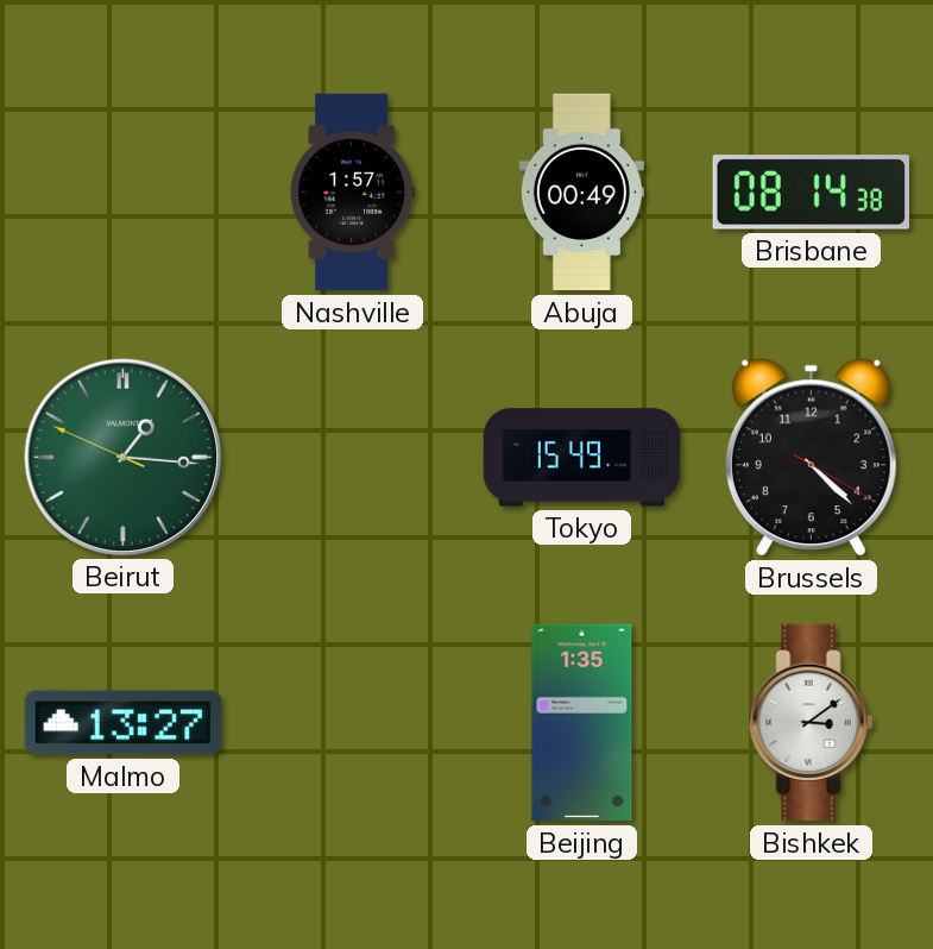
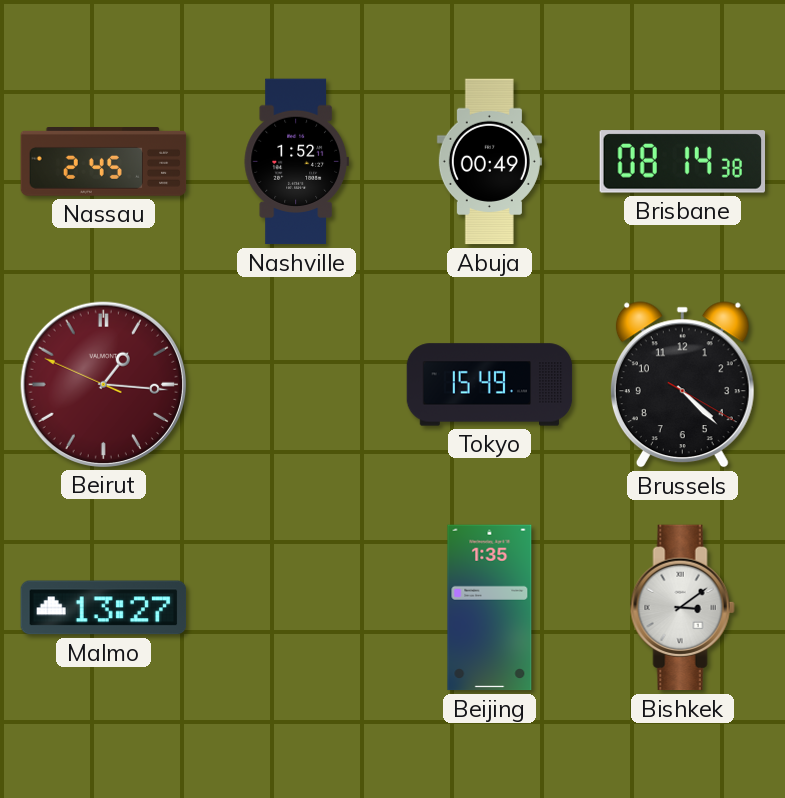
Nassau: none -> 2:45
Nashville: 1:57 -> 1:52
Beirut dial: green -> burgundy
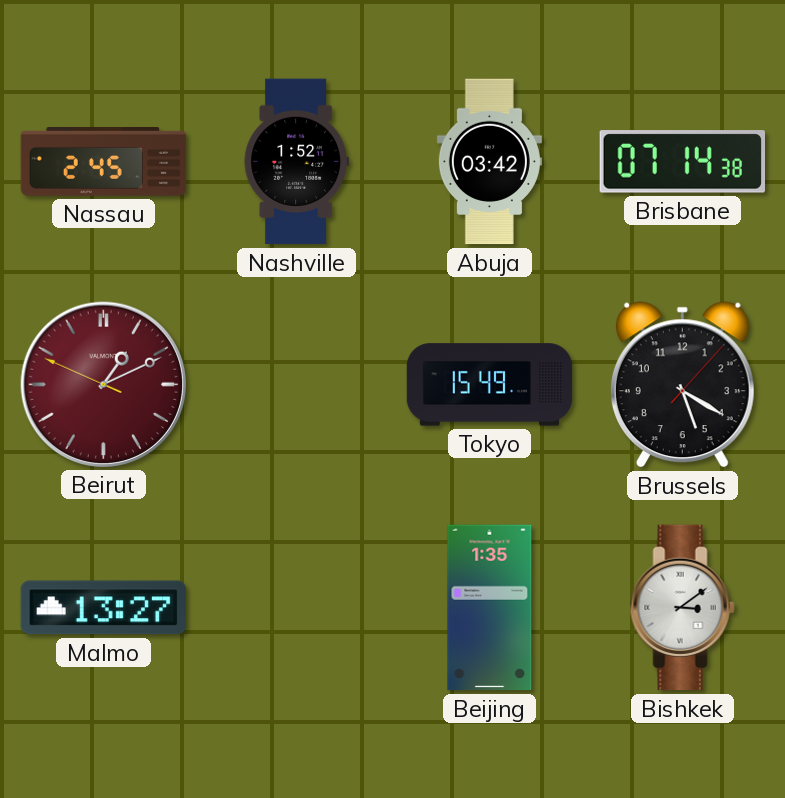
Abuja: 00:49 -> 03:42
Brisbane: 08:14 -> 07:14
Beirut: 1:15 -> 1:10
Brussels: 4:22 -> 5:20
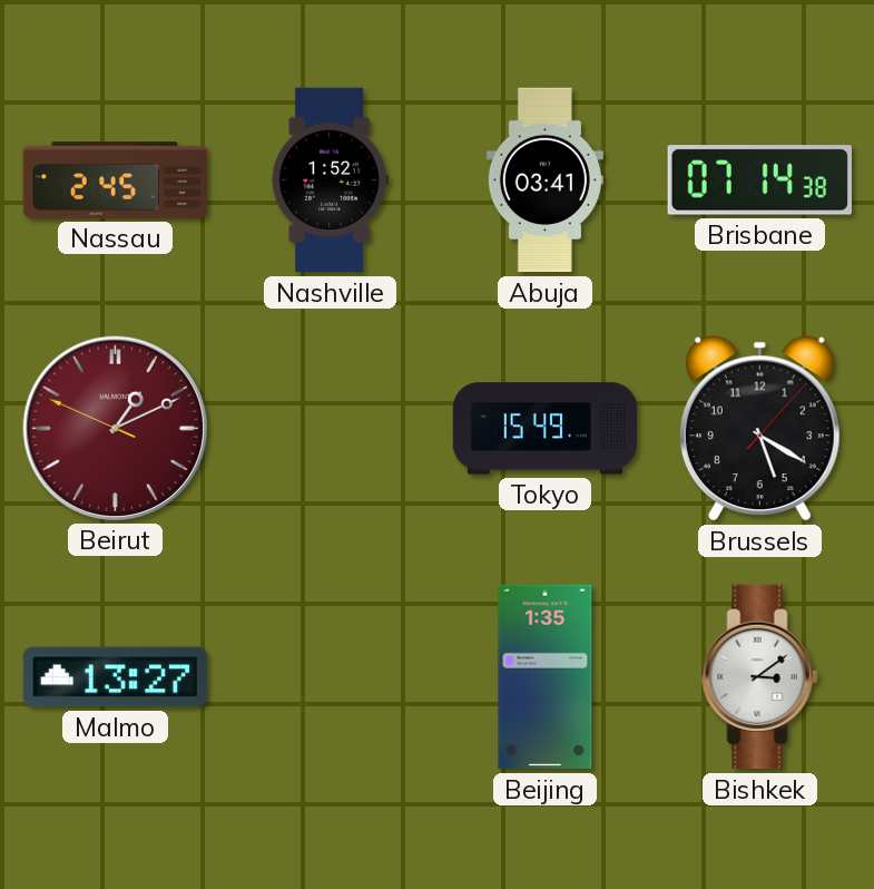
Abuja: 03:42 -> 03:41
